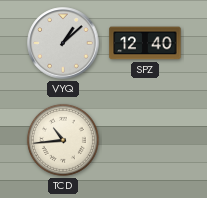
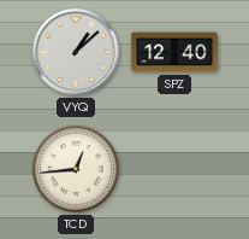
TCD: 10:44 -> 12:44
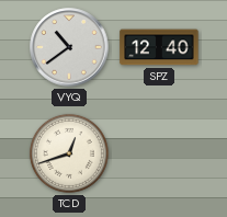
VYQ: 1:08 -> 10:39
TCD: 12:44 -> 12:42
